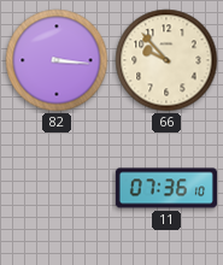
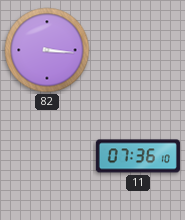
66: 9:53 -> none
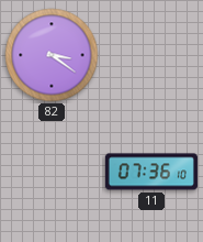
82: 3:16 -> 3:21
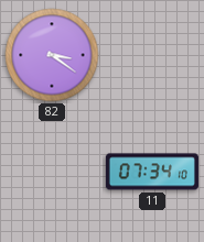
11: 07:36 -> 07:34
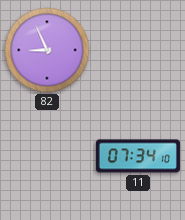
82: 3:21 -> 8:56
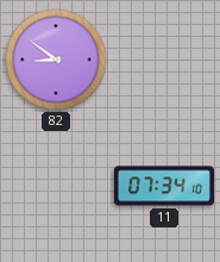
82: 8:56 -> 8:51
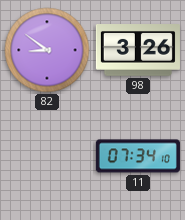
98: none -> 3:26
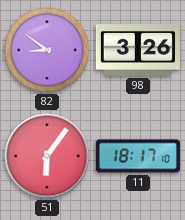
51: none -> 6:06
11: 07:34 -> 18:17
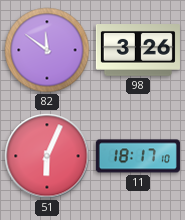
82: 8:51 -> 11:51
51: 6:06 -> 6:04
